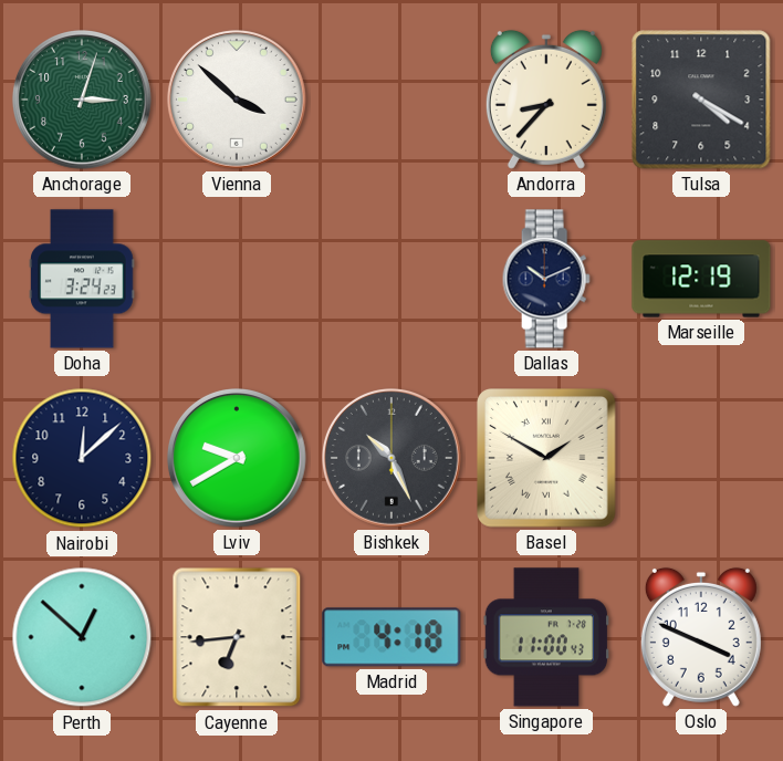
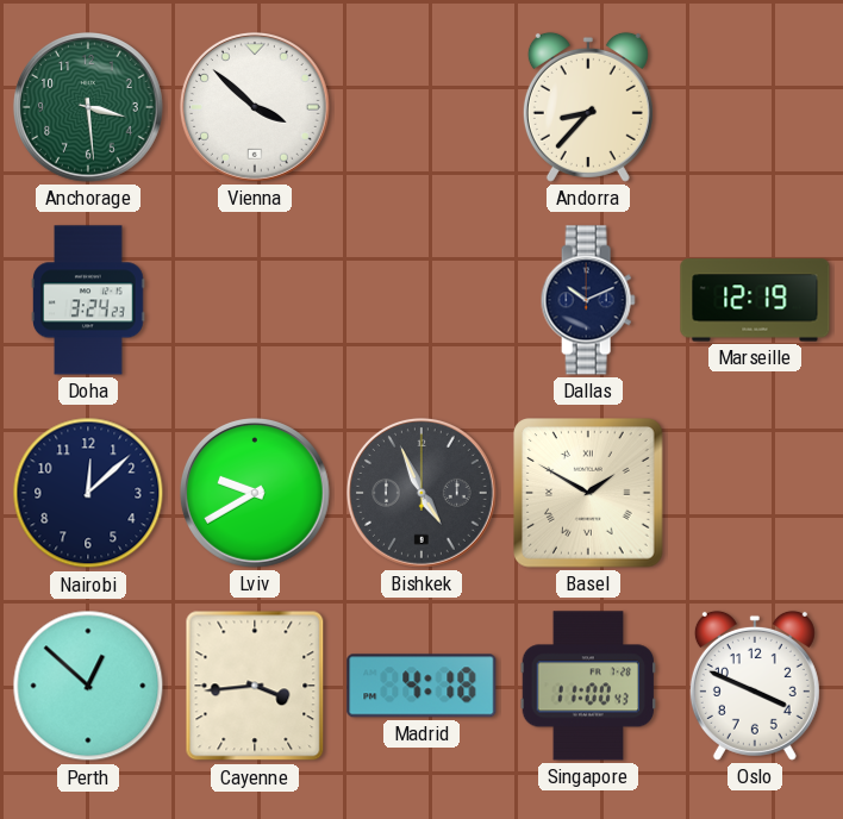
Anchorage: 3:03 -> 3:29
Tulsa: 4:20 -> none
Bishkek: 10:26 -> 4:56
Cayenne: 6:44 -> 3:44
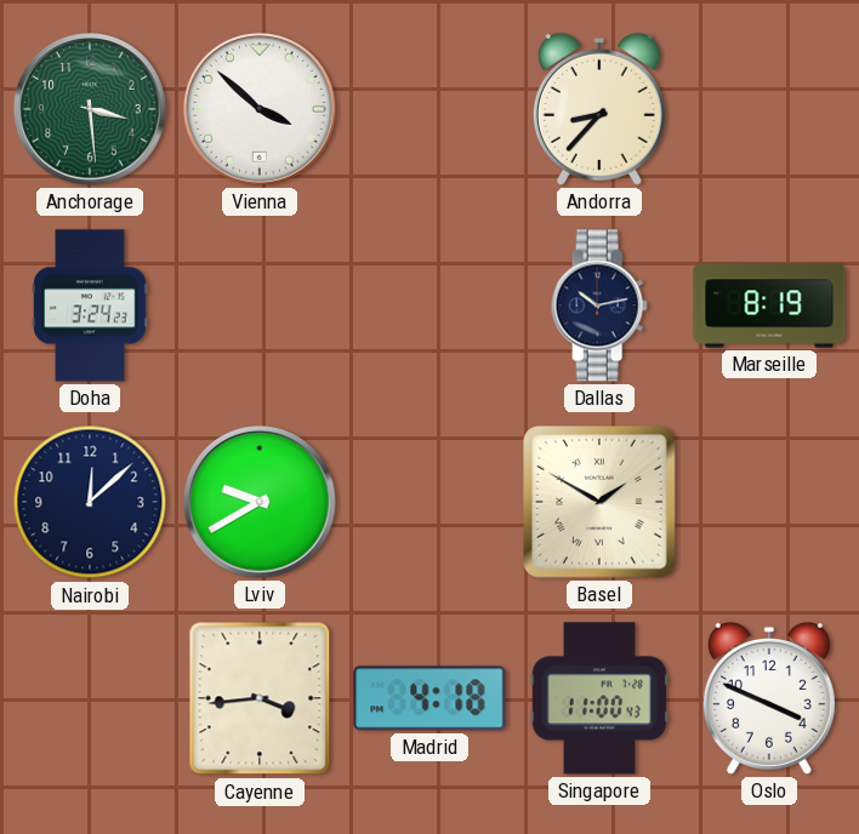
Dallas: 10:11 -> 10:13
Marseille: 12:19 -> 8:19
Bishkek: 4:56 -> none
Perth: 12:52 -> none
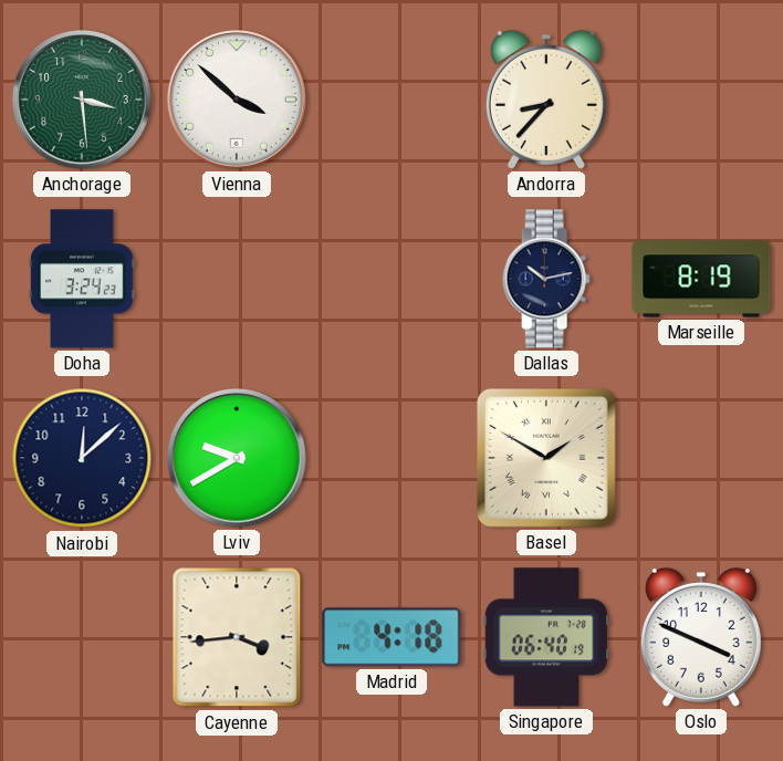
Singapore: 11:00 -> 06:40
